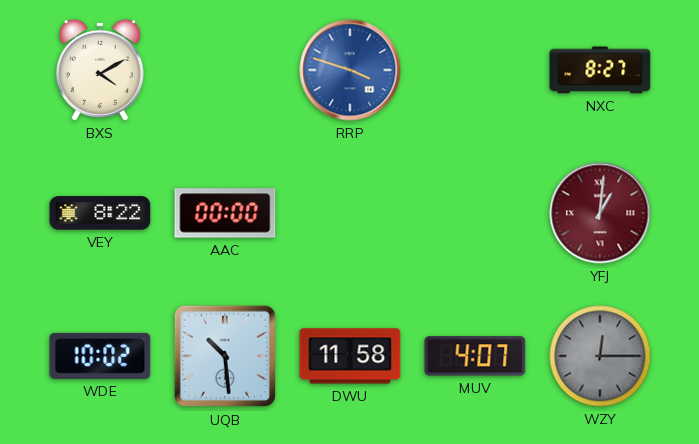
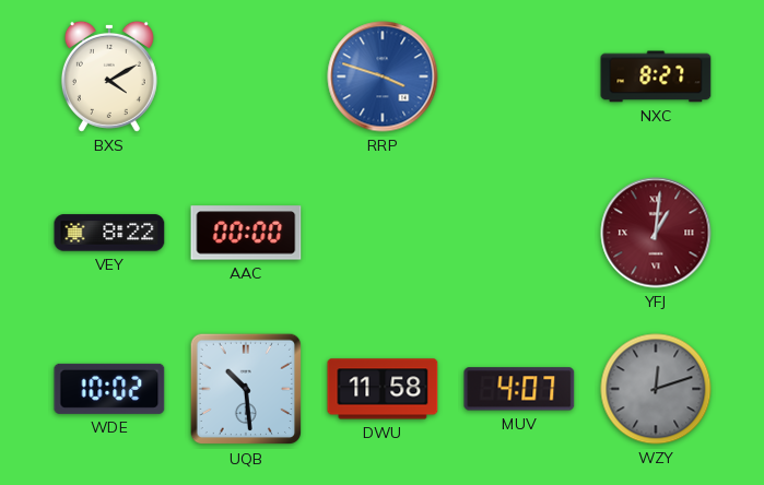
WZY: 12:15 -> 12:12
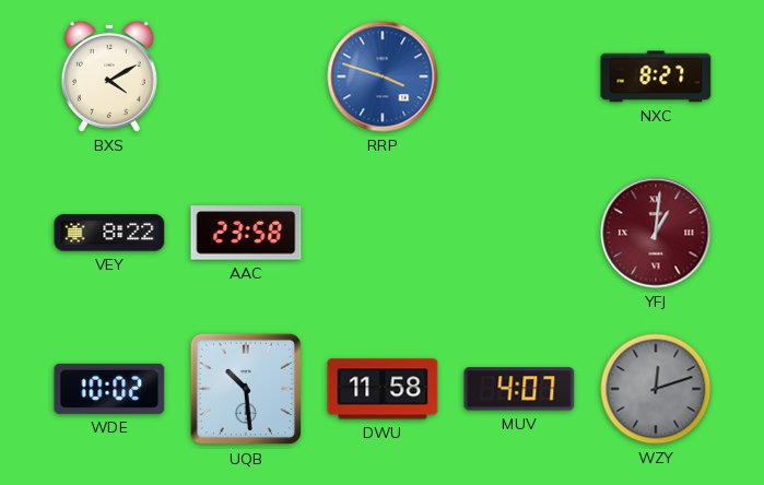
AAC: 00:00 -> 23:58
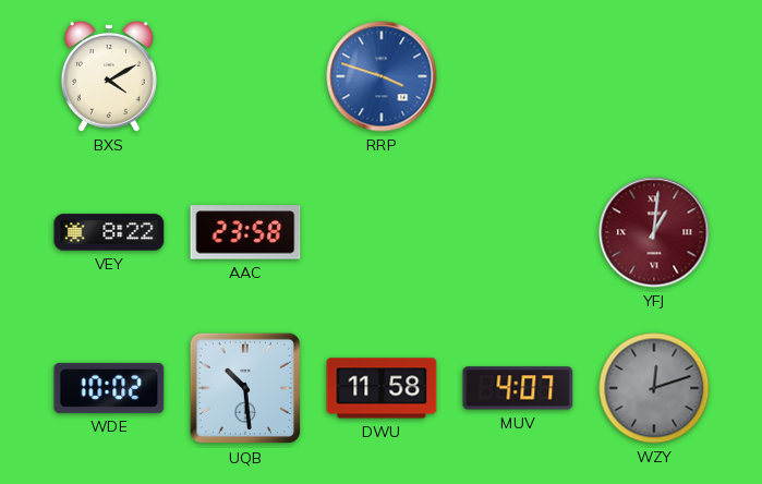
NXC: 8:27 -> none
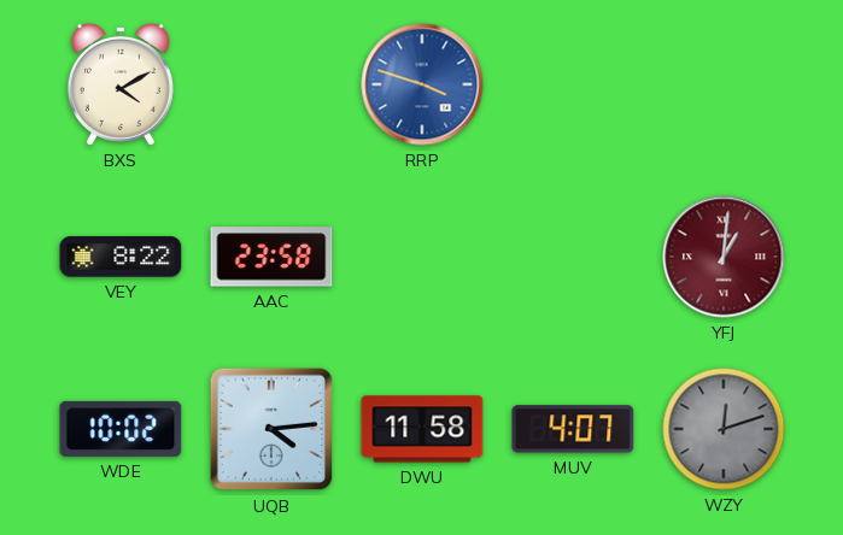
UQB: 10:29 -> 4:14
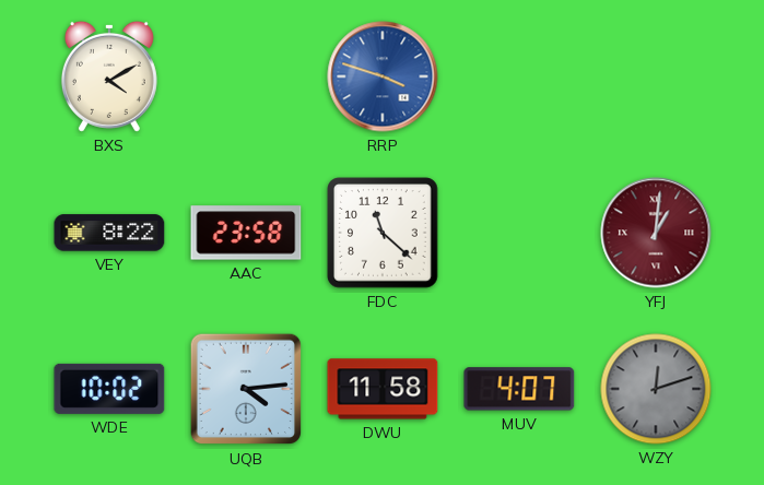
FDC: none -> 11:22
